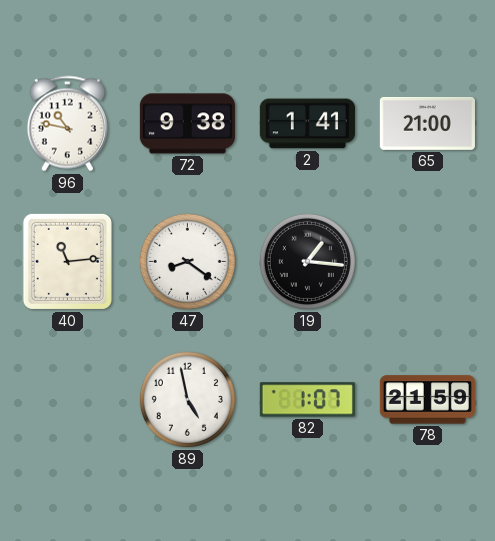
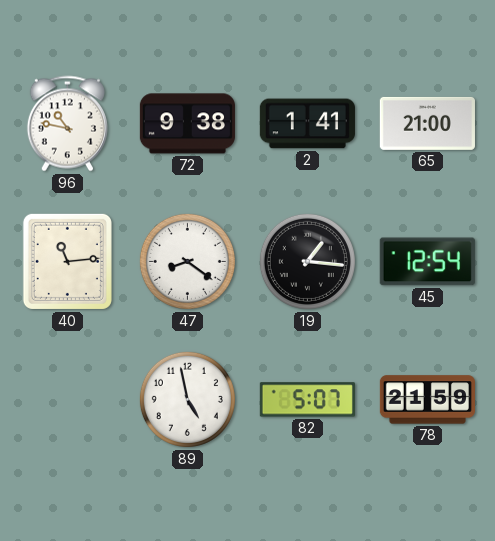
45: none -> 12:54
82: 1:07 -> 5:07
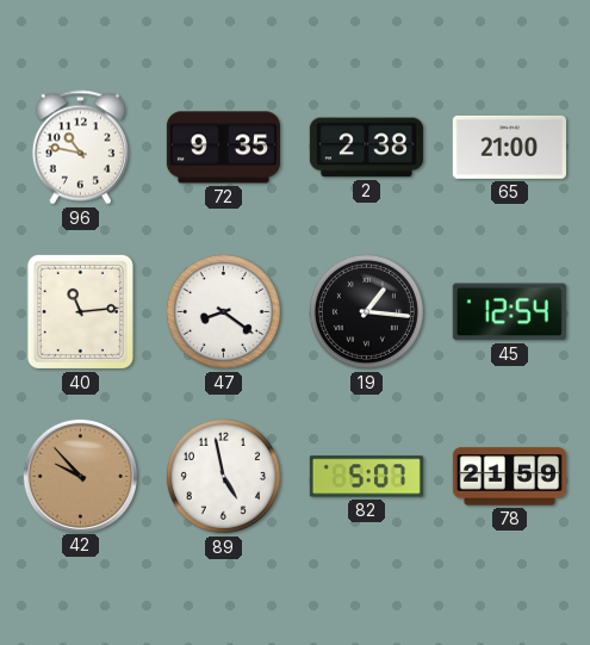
72: 9:38 -> 9:35
2: 1:41 -> 2:38
42: none -> 9:53
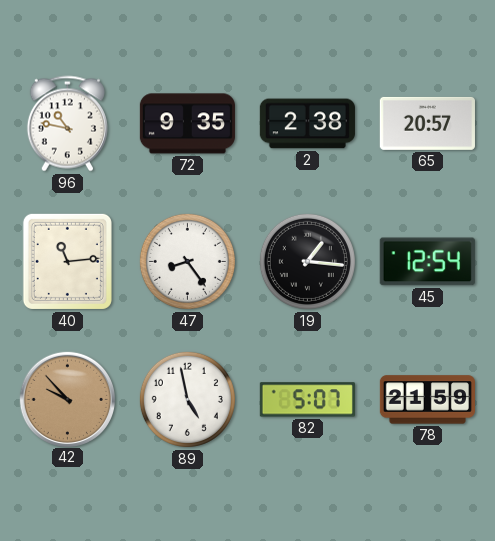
65: 21:00 -> 20:57
47: 8:21 -> 8:24
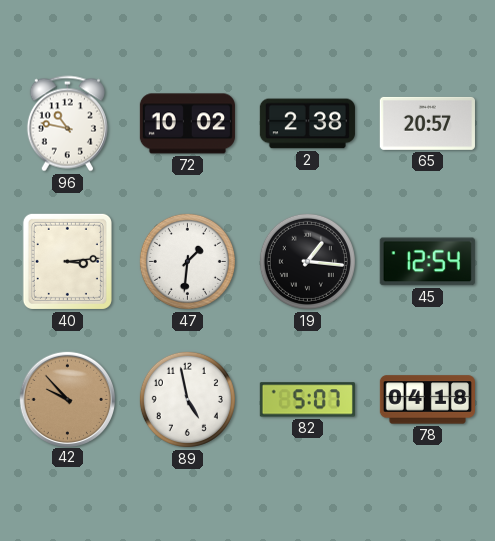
72: 9:35 -> 10:02
40: 11:14 -> 3:14
47: 8:24 -> 1:31
78: 21:59 -> 04:18
